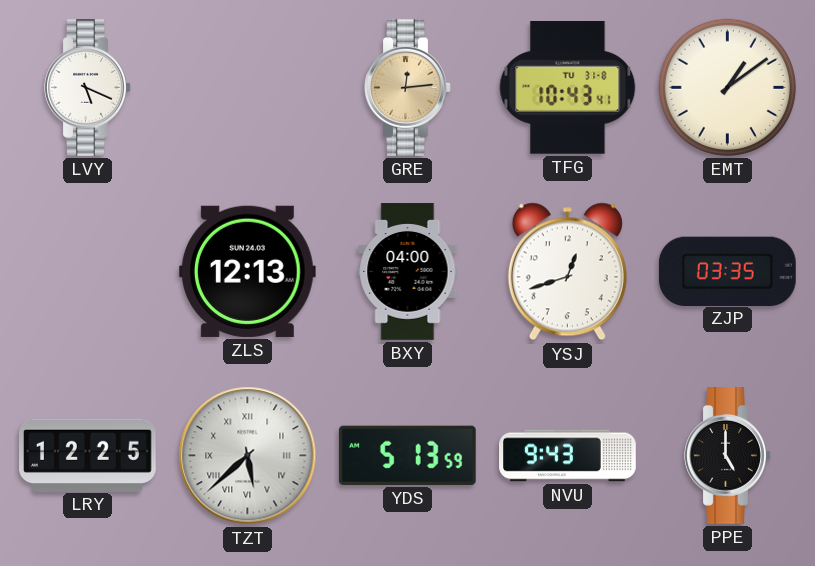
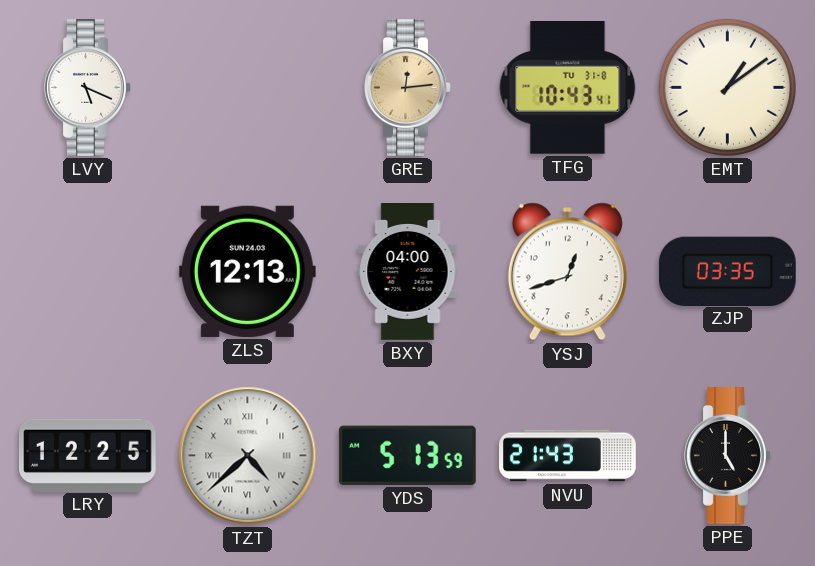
TZT: 5:38 -> 4:38
NVU: 9:43 -> 21:43
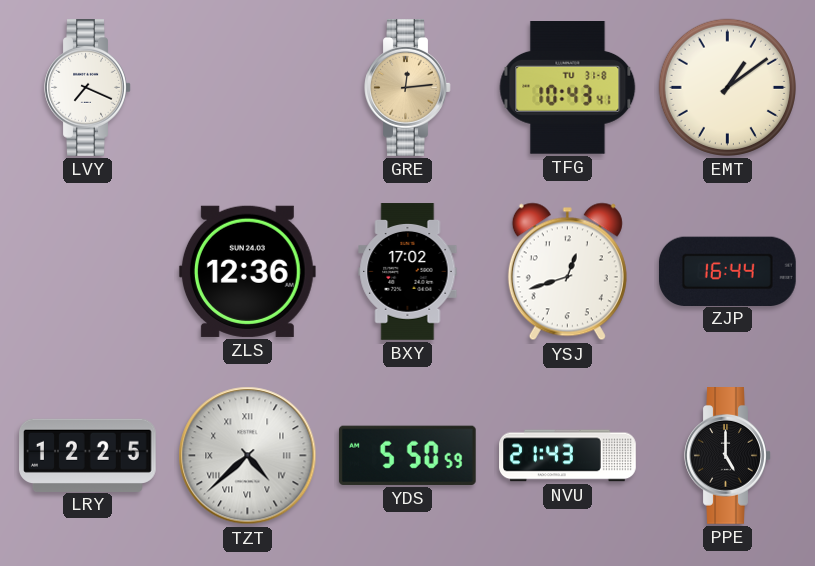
LVY: 5:19 -> 7:19
ZLS: 12:13 -> 12:36
BXY: 04:00 -> 17:02
ZJP: 03:35 -> 16:44
YDS: 5:13 -> 5:50
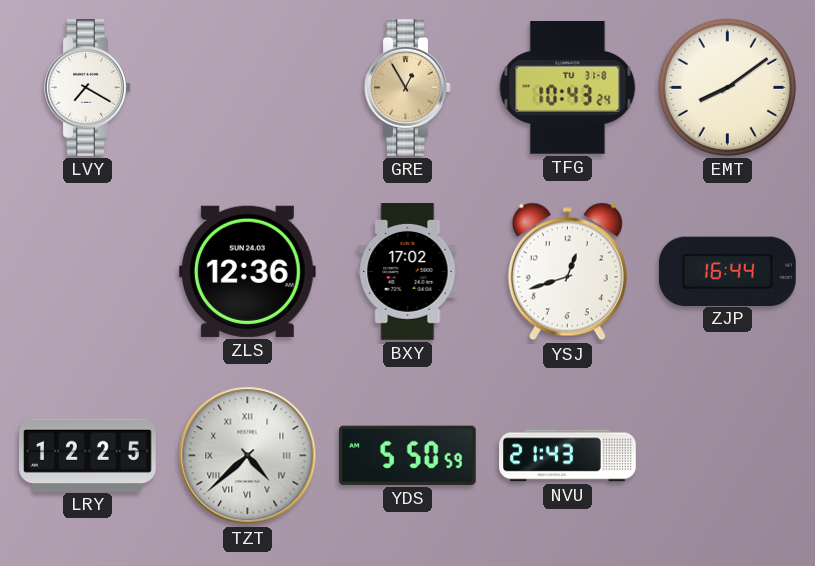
LVY: 7:19 -> 7:20
GRE: 12:14 -> 12:55
TFG: 10:43:41 -> 10:43:24
EMT: 1:09 -> 8:09
PPE: 5:00 -> none
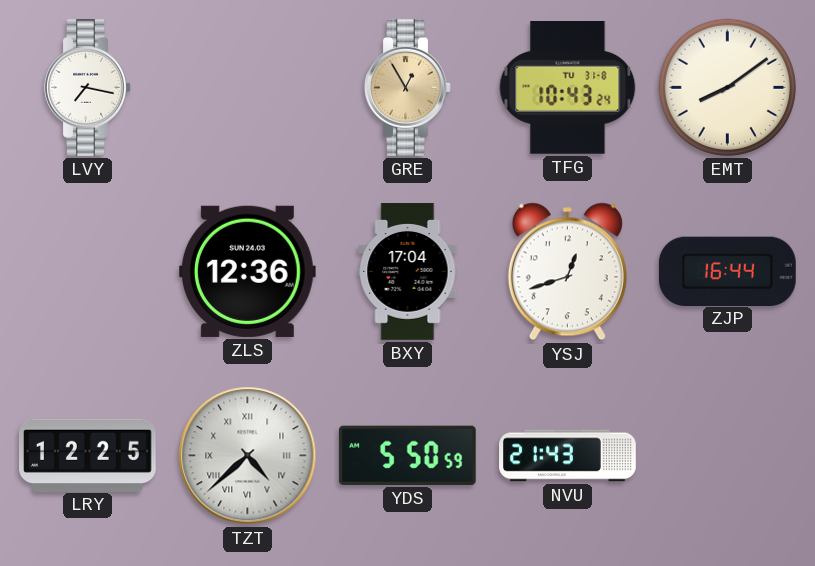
LVY: 7:20 -> 7:17
BXY: 17:02 -> 17:04
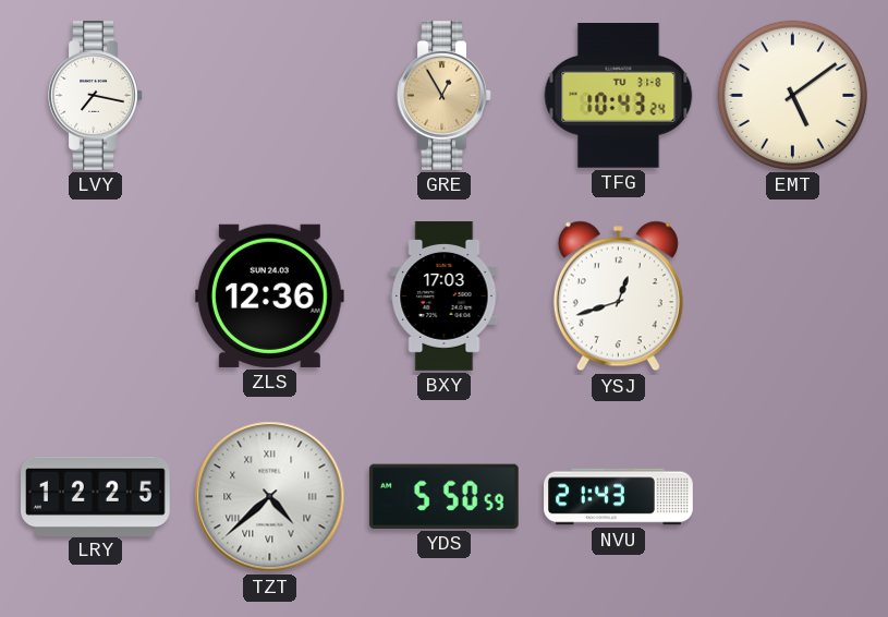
EMT: 8:09 -> 5:09
BXY: 17:04 -> 17:03
ZJP: 16:44 -> none
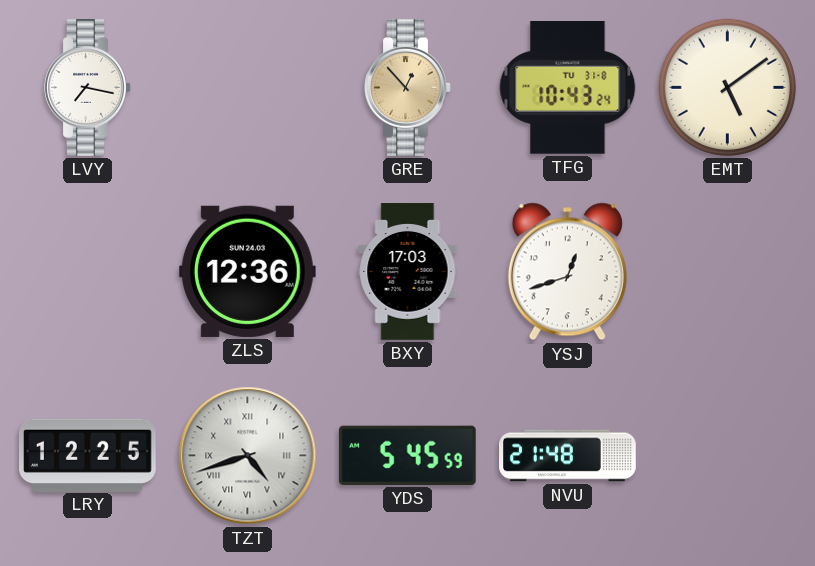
GRE: 12:55 -> 12:53
TZT: 4:38 -> 4:42
YDS: 5:50 -> 5:45
NVU: 21:43 -> 21:48
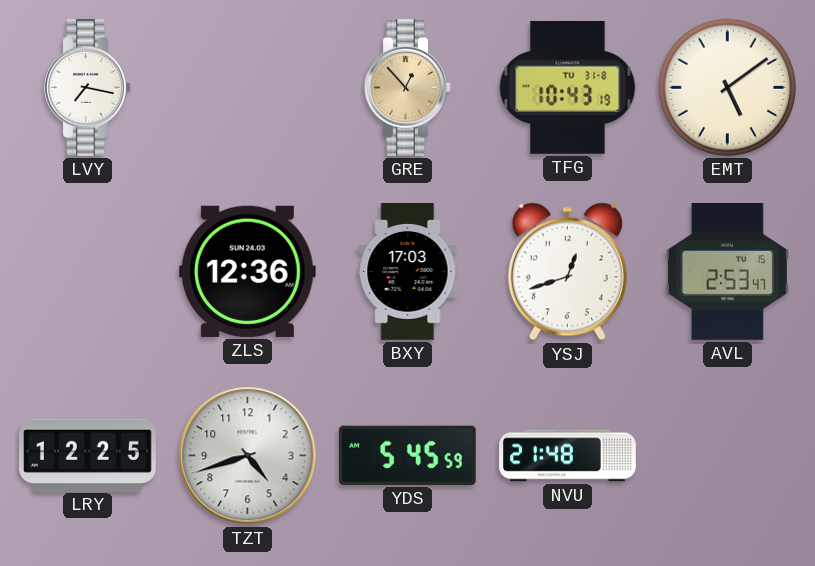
TFG: 10:43:24 -> 10:43:19
AVL: none -> 2:53
TZT numerals: Roman -> Arabic
